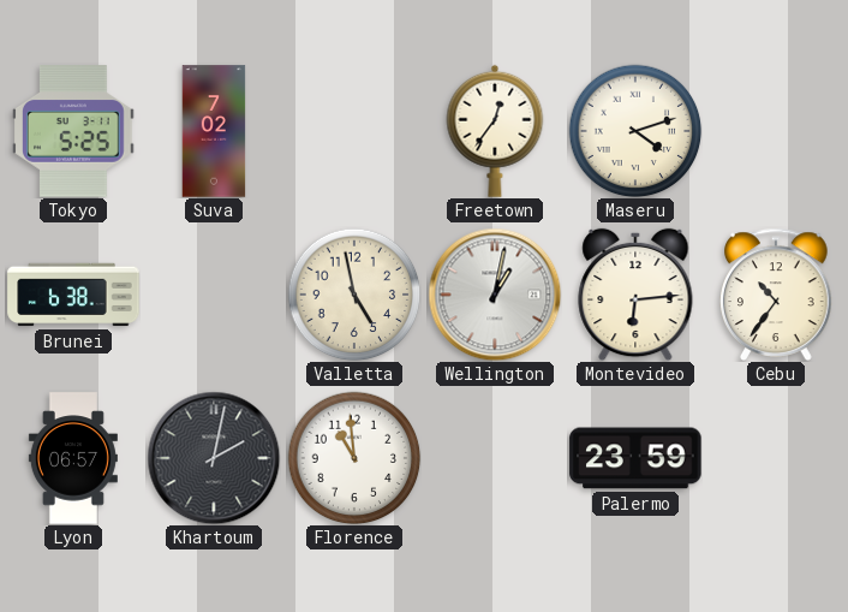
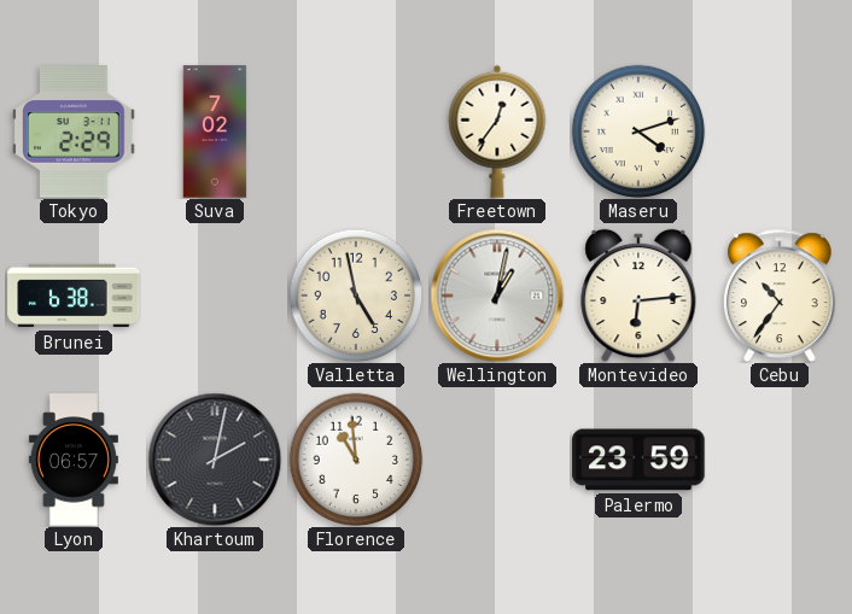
Tokyo: 5:25 -> 2:29
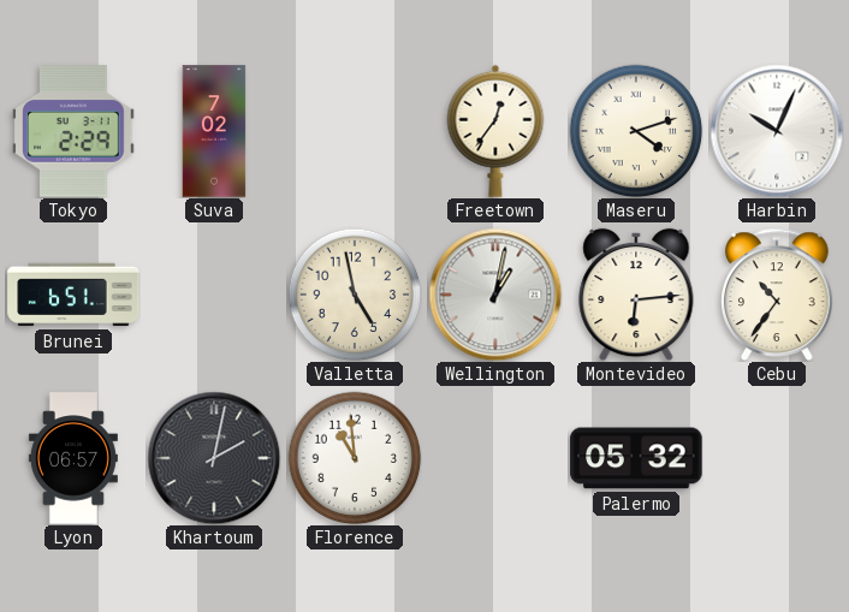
Harbin: none -> 10:04
Brunei: 6:38 -> 6:51
Palermo: 23:59 -> 05:32
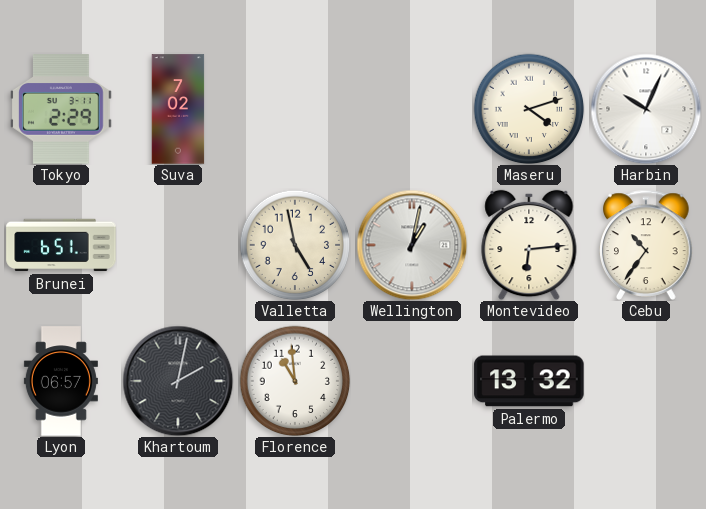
Freetown: 12:36 -> none
Palermo: 05:32 -> 13:32
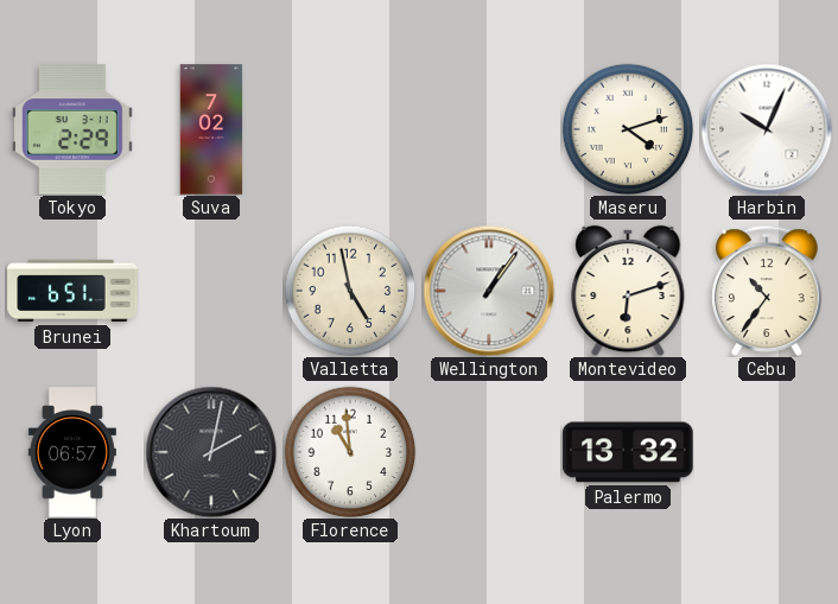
Wellington: 1:02 -> 1:06
Montevideo: 6:14 -> 6:12
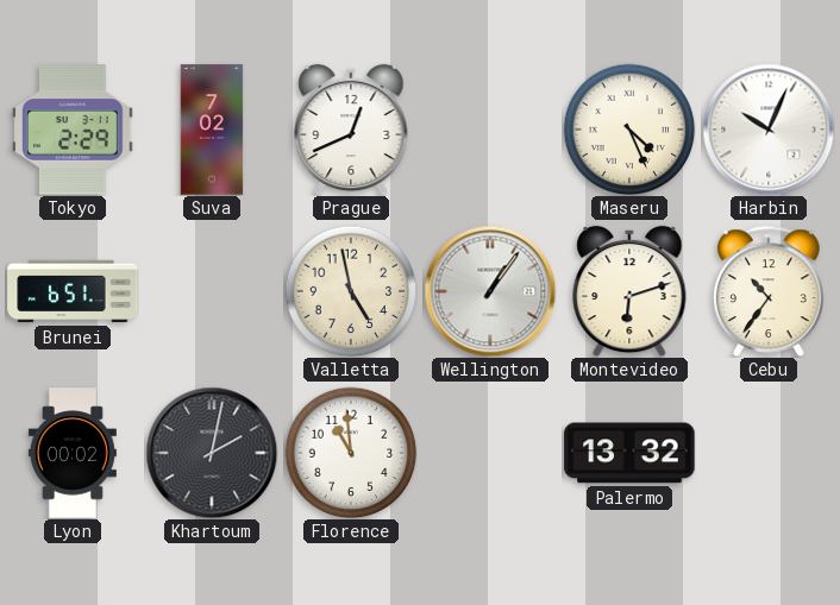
Prague: none -> 12:41
Maseru: 4:12 -> 4:26
Lyon: 06:57 -> 00:02
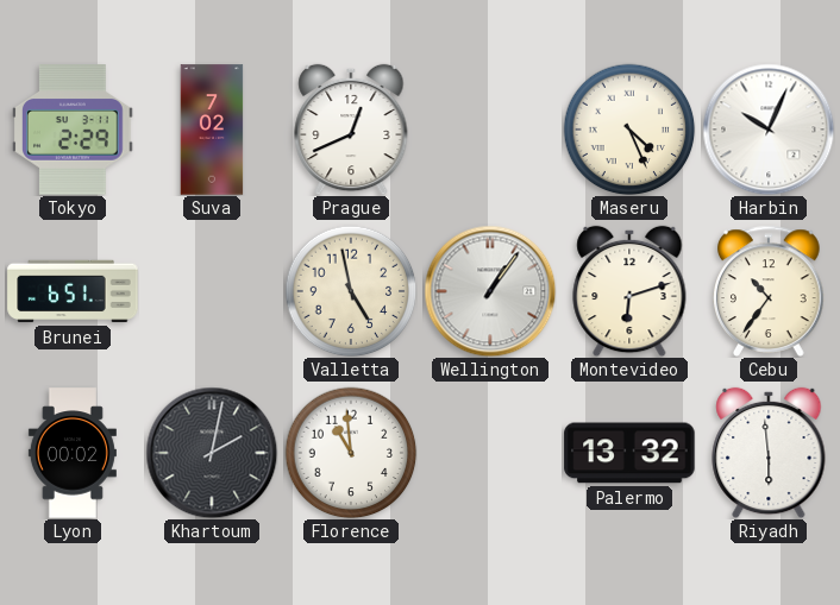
Riyadh: none -> 5:59
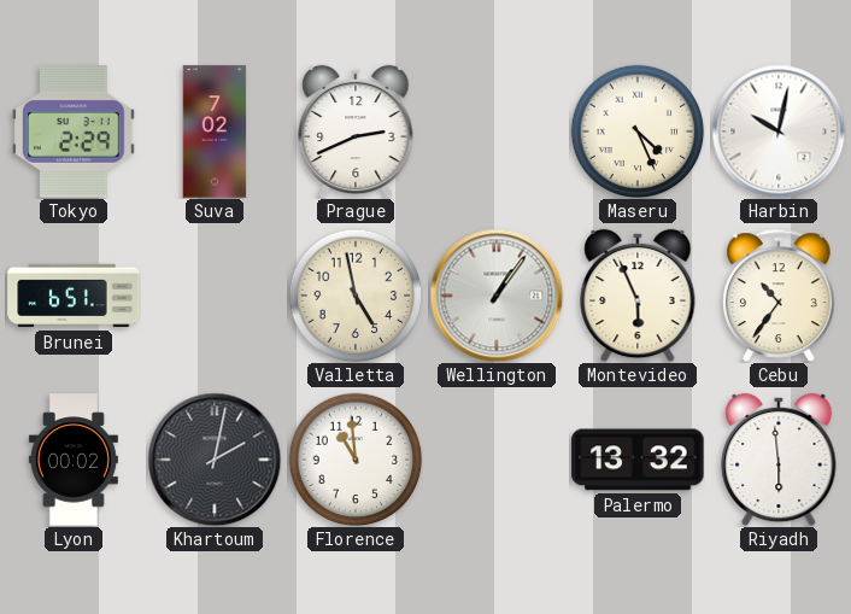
Prague: 12:41 -> 2:41
Harbin: 10:04 -> 10:02
Montevideo: 6:12 -> 5:56
